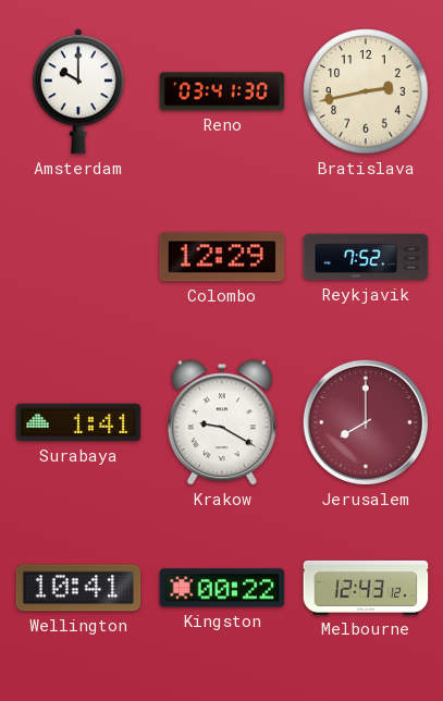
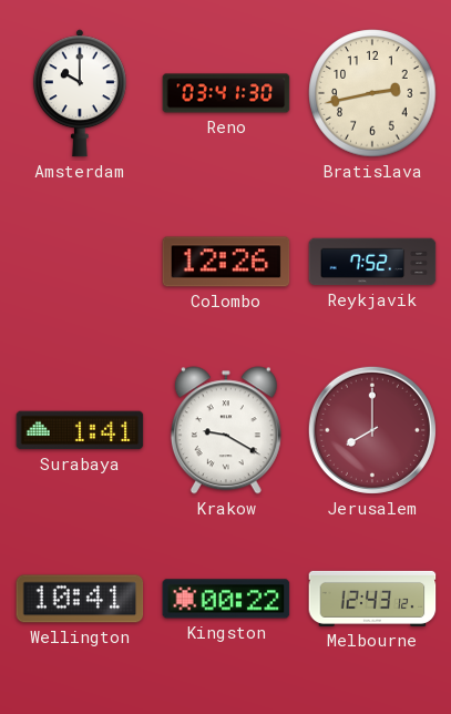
Colombo: 12:29 -> 12:26
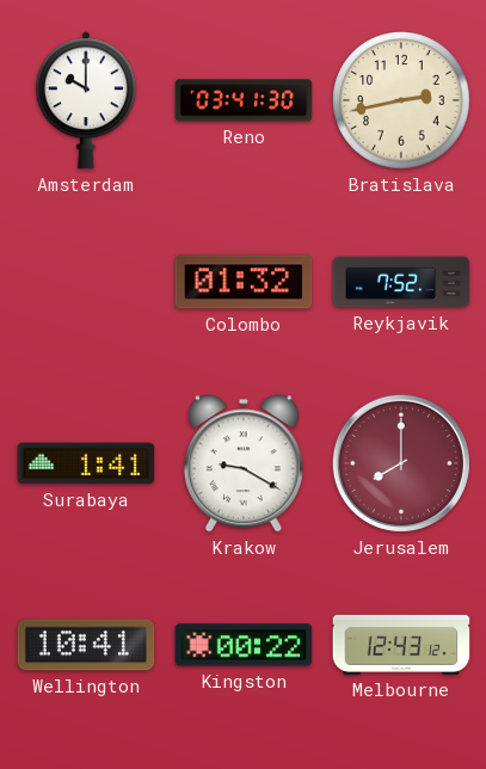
Colombo: 12:26 -> 01:32
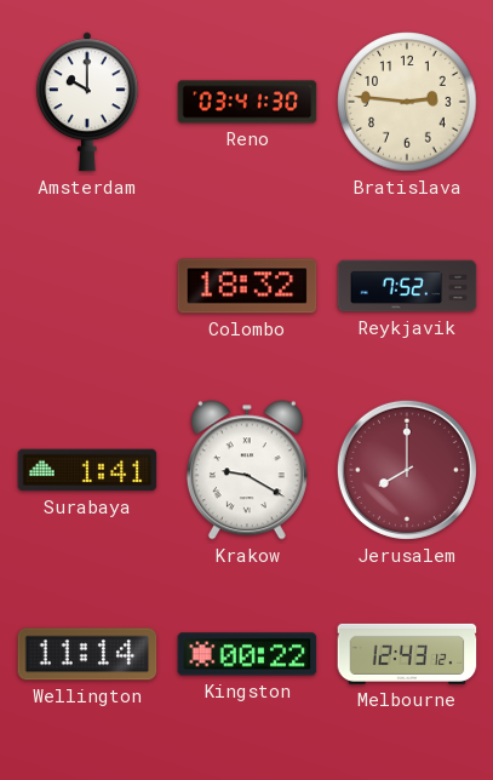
Bratislava: 2:43 -> 2:46
Colombo: 01:32 -> 18:32
Wellington: 10:41 -> 11:14
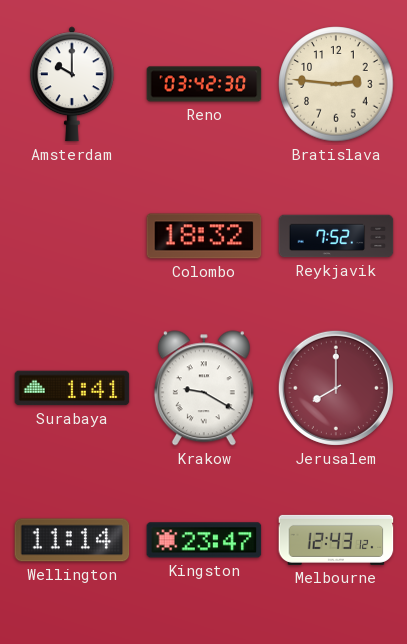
Reno: 03:41 -> 03:42
Kingston: 00:22 -> 23:47
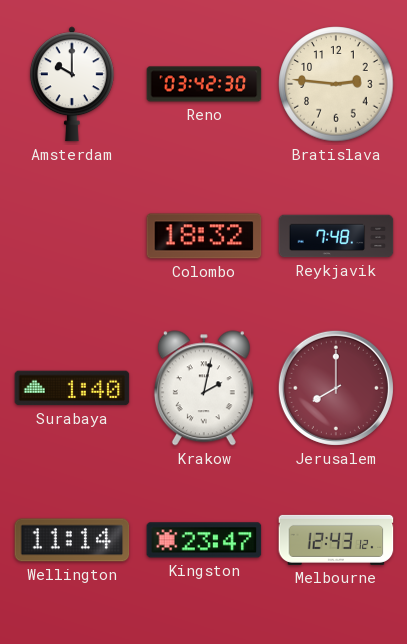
Reykjavik: 7:52 -> 7:48
Surabaya: 1:41 -> 1:40
Krakow: 9:20 -> 2:02
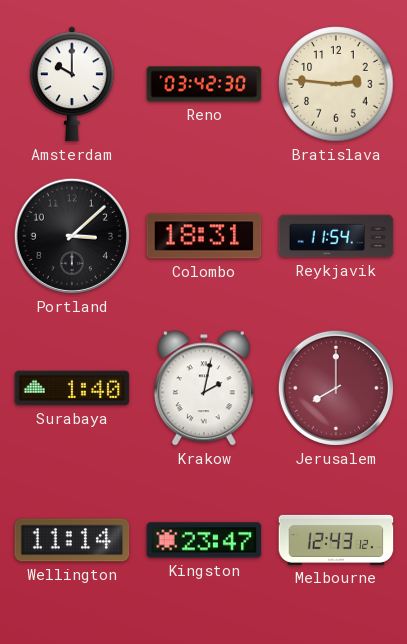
Portland: none -> 3:08
Colombo: 18:32 -> 18:31
Reykjavik: 7:48 -> 11:54
